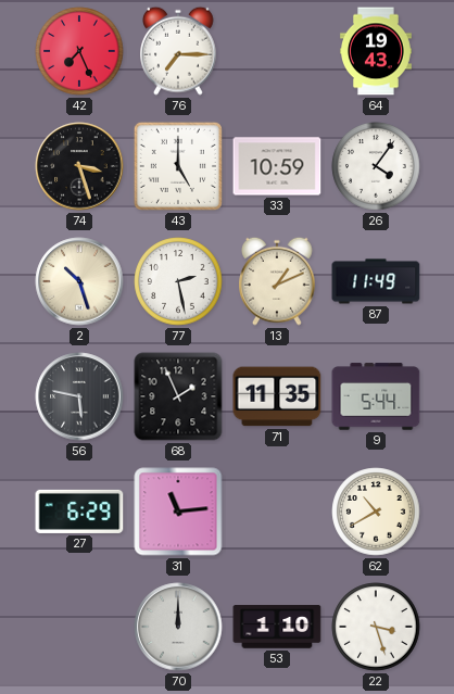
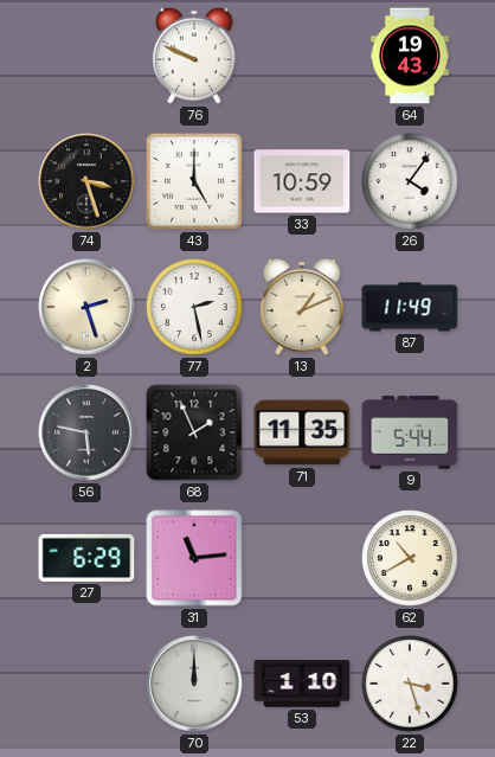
42: 7:26 -> none
76: 7:15 -> 9:49
2: 10:27 -> 2:27
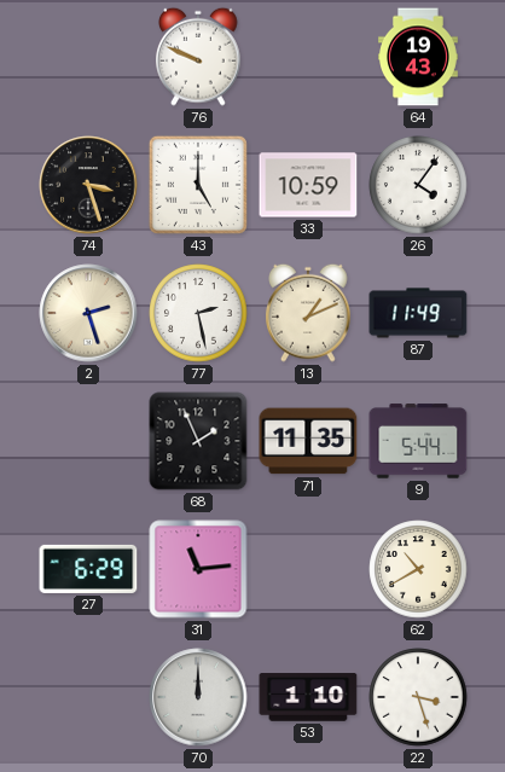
56: 5:47 -> none
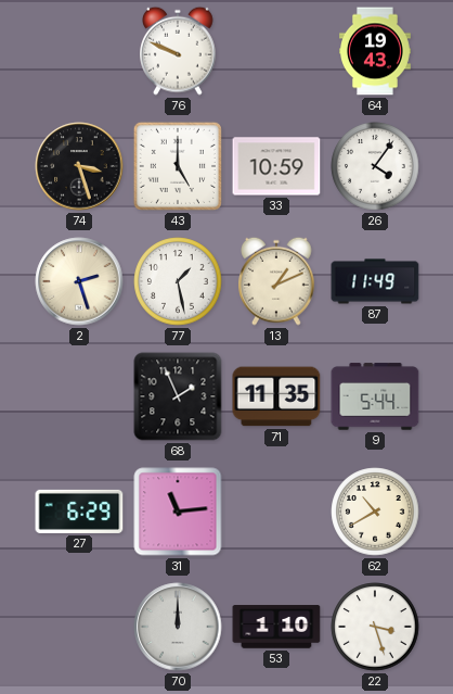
77: 2:28 -> 1:28
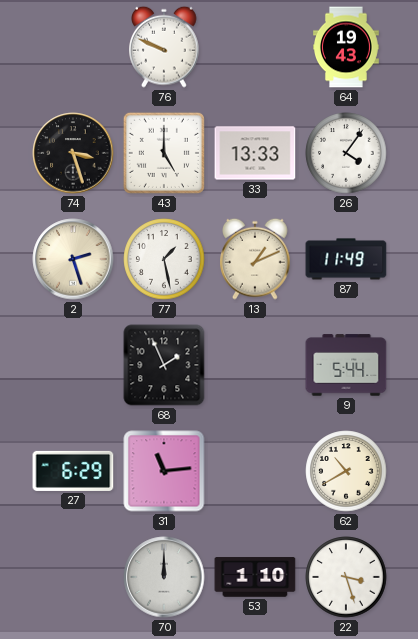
33: 10:59 -> 13:33
71: 11:35 -> none
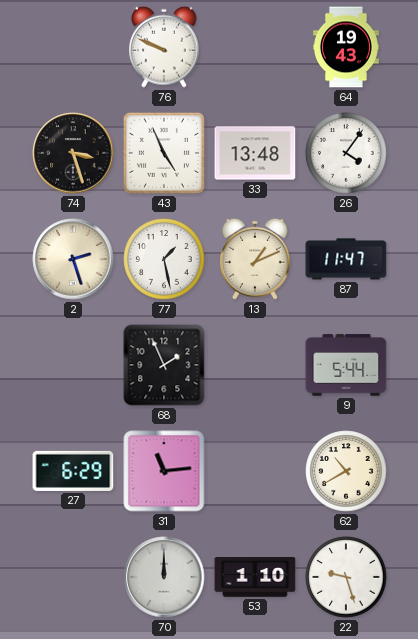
43: 5:00 -> 4:56
33: 13:33 -> 13:48
87: 11:49 -> 11:47
22: 3:27 -> 9:27
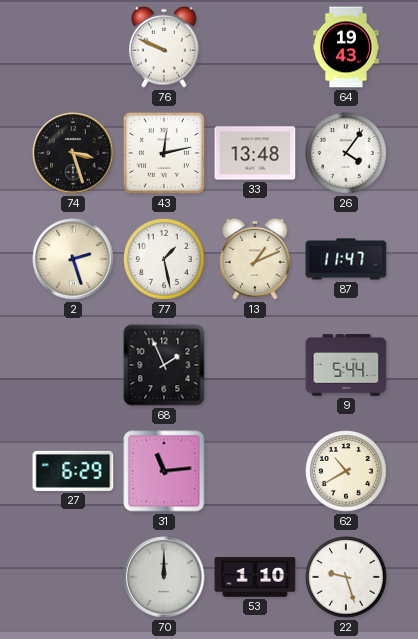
43: 4:56 -> 12:13
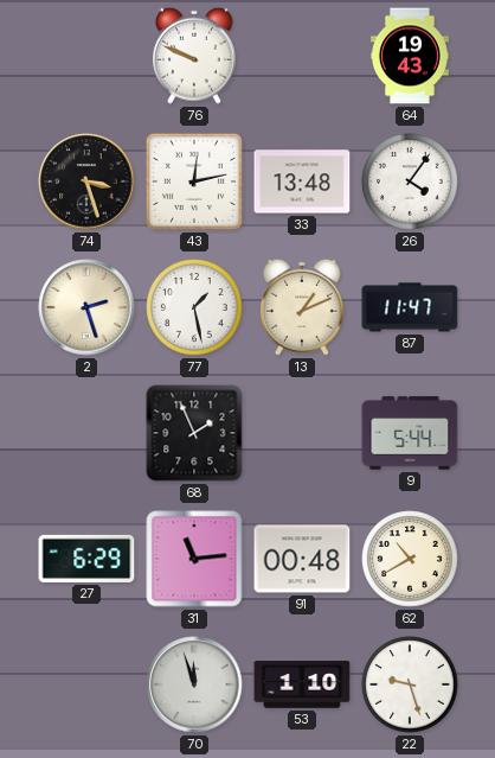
91: none -> 00:48
70: 12:00 -> 11:57
